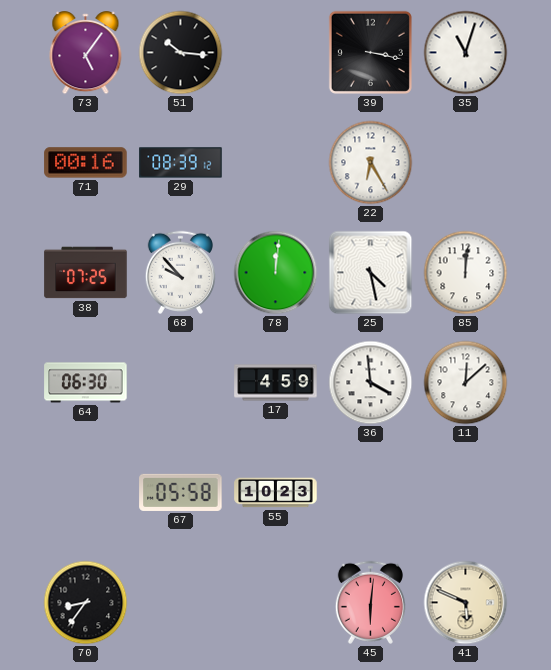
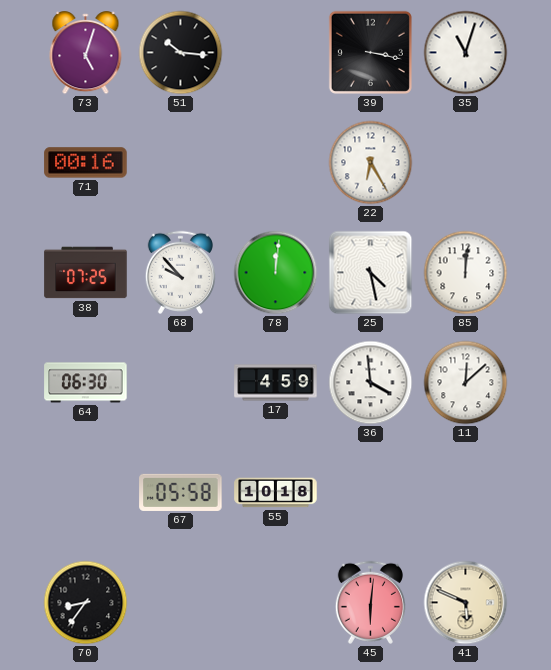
73: 5:06 -> 5:03
29: 08:39 -> none
55: 10:23 -> 10:18
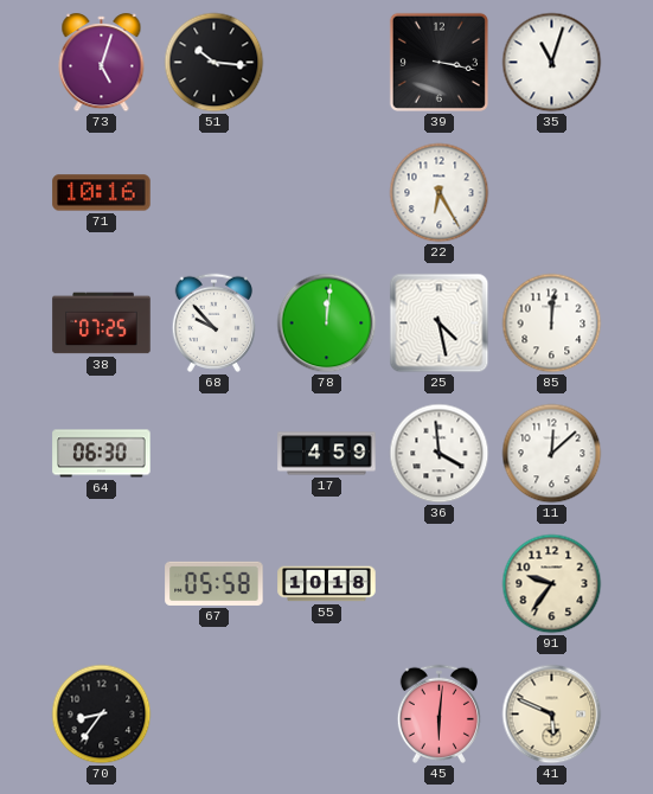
71: 00:16 -> 10:16
91: none -> 9:36
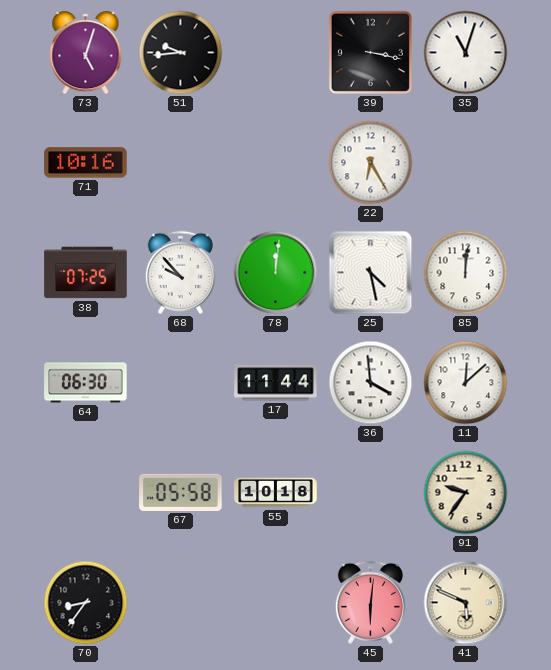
51: 10:16 -> 9:44
17: 4:59 -> 11:44
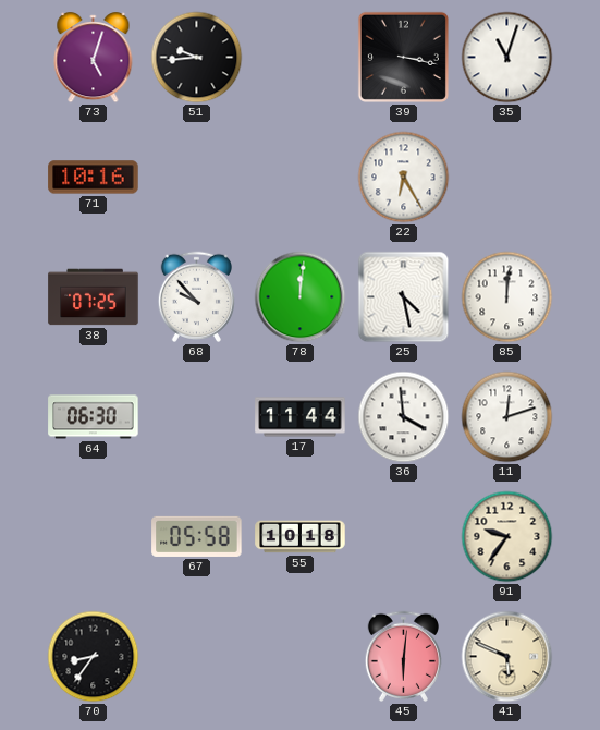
11: 12:08 -> 12:12
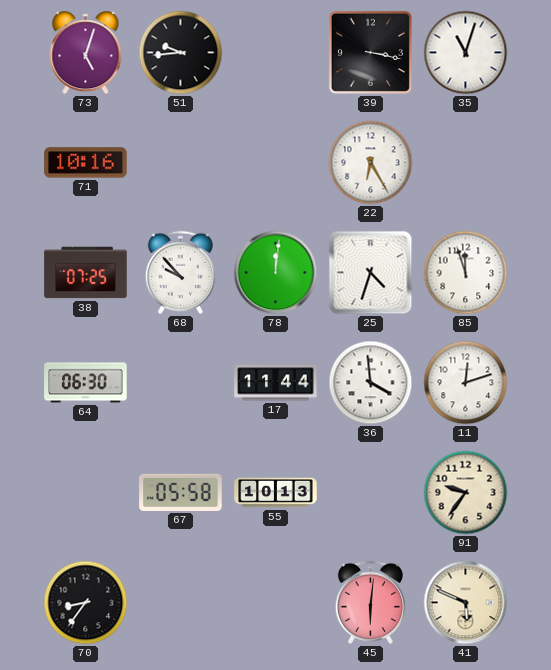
25: 4:28 -> 4:33
85: 12:01 -> 11:57
55: 10:18 -> 10:13
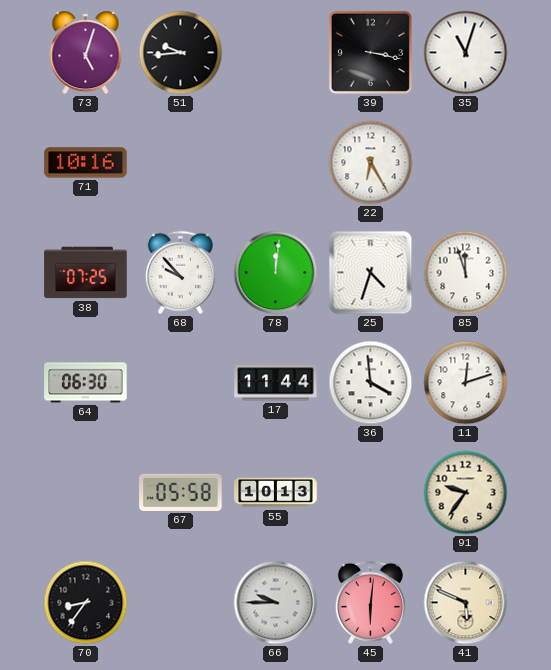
66: none -> 9:45
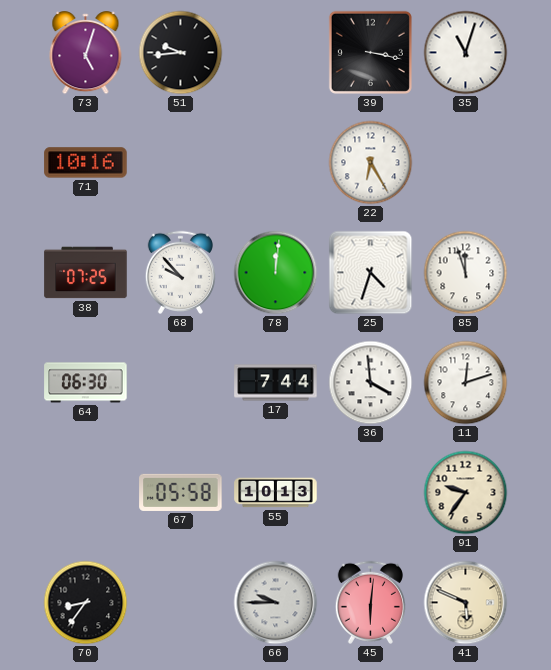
17: 11:44 -> 7:44
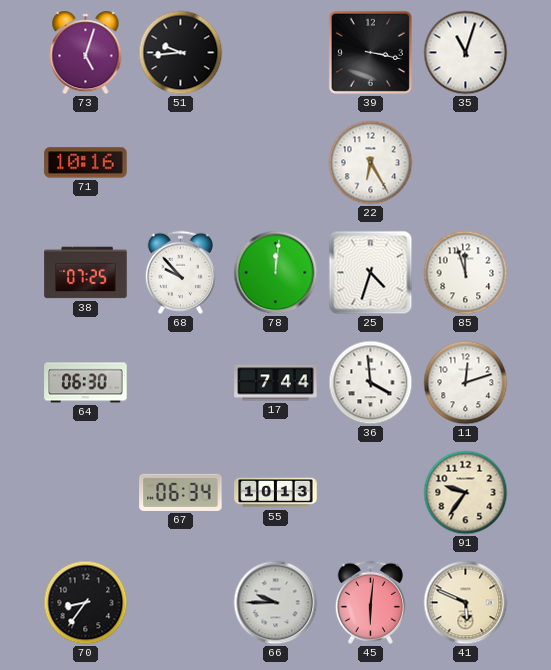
67: 05:58 -> 06:34
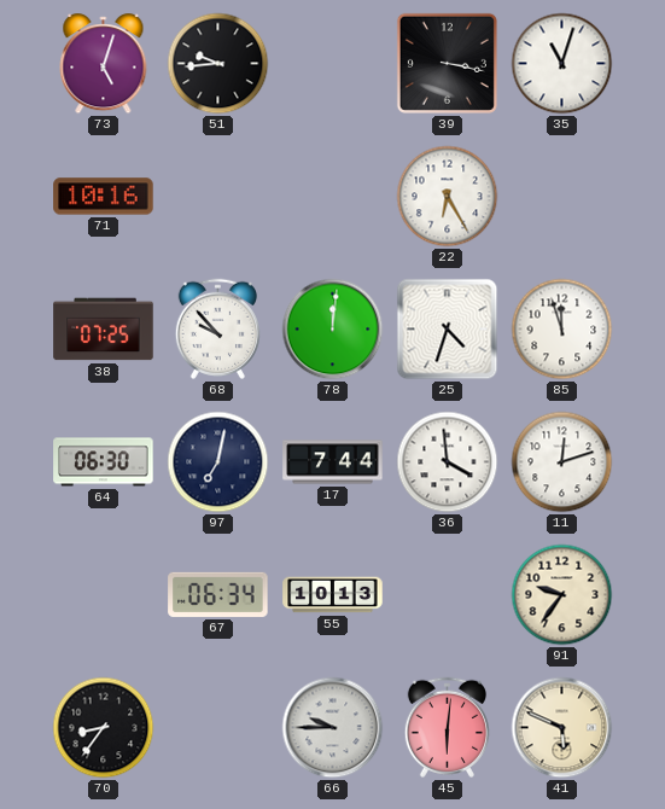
97: none -> 7:02
